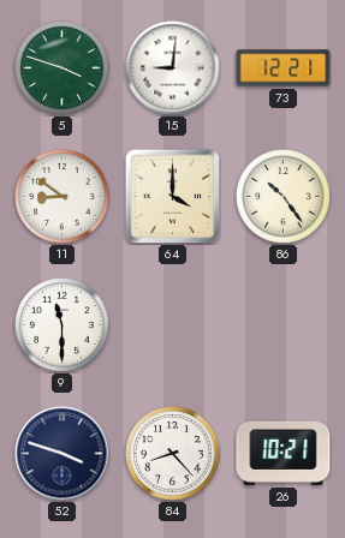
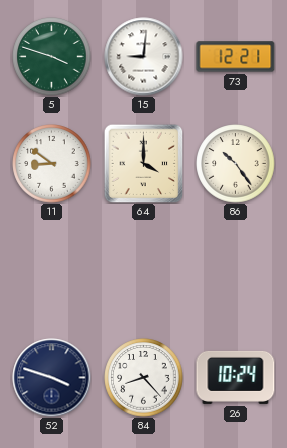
9: 11:30 -> none
26: 10:21 -> 10:24
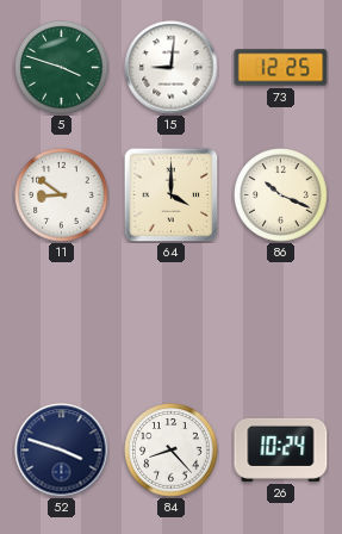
73: 12:21 -> 12:25
86: 10:24 -> 10:19
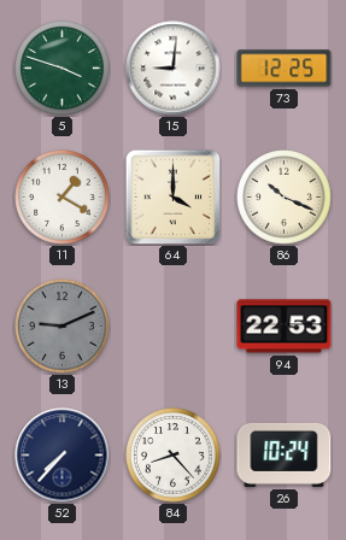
11: 8:51 -> 1:20
13: none -> 9:11
94: none -> 22:53
52: 3:48 -> 7:37
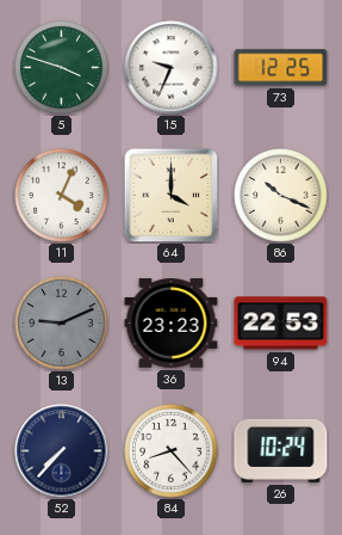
15: 9:01 -> 9:34
11: 1:20 -> 4:04
36: none -> 23:23
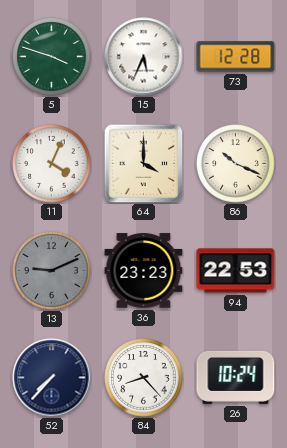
15: 9:34 -> 5:34
73: 12:25 -> 12:28
